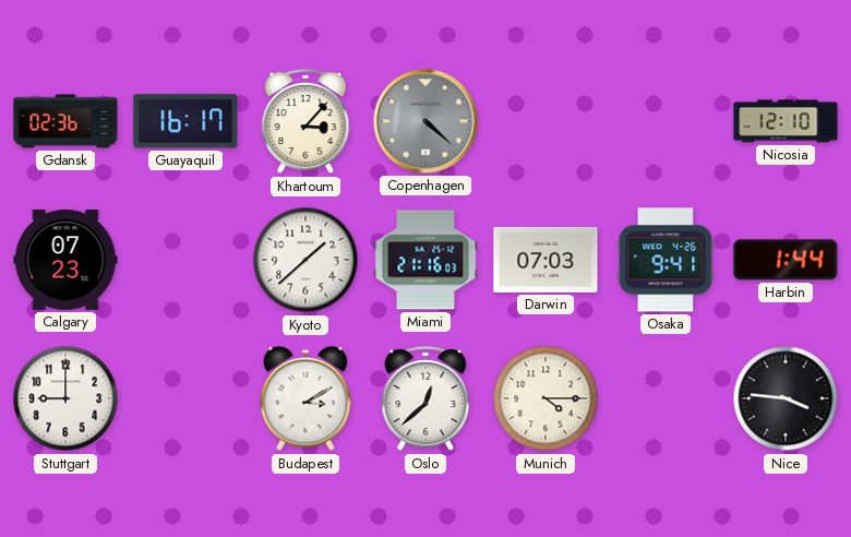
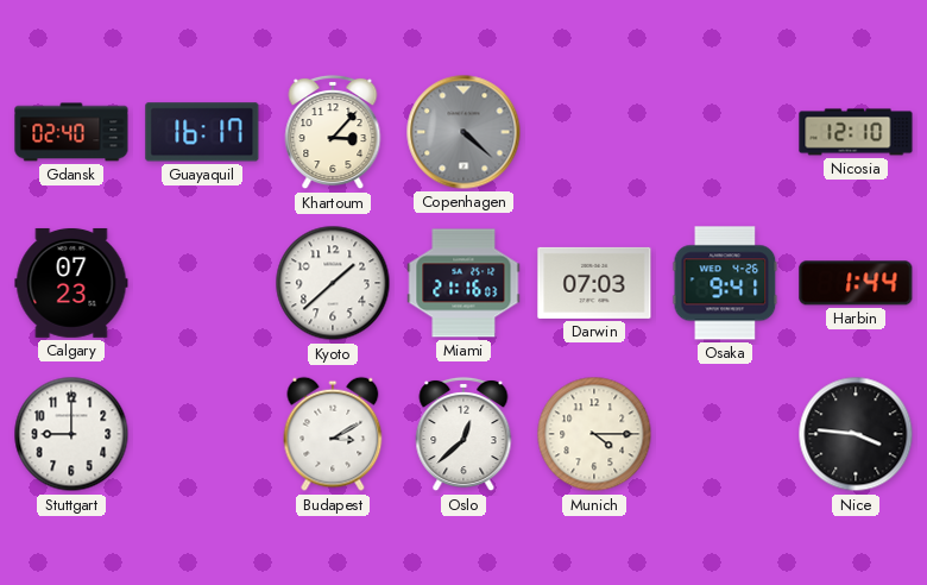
Gdansk: 02:36 -> 02:40
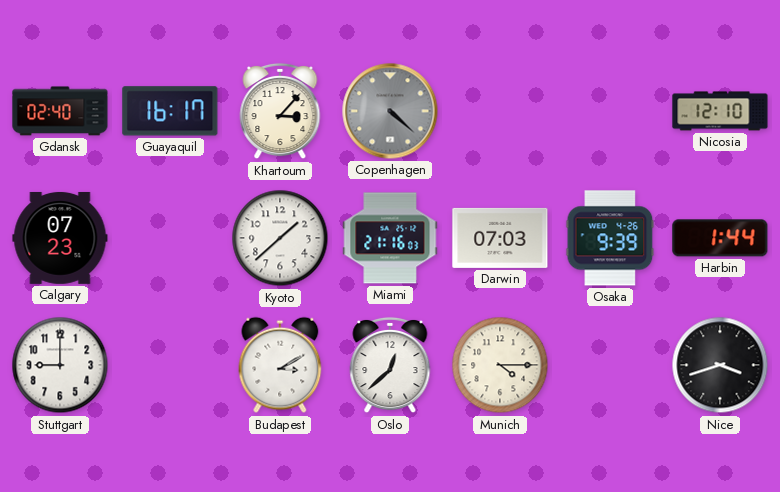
Osaka: 9:41 -> 9:39
Nice: 3:46 -> 3:42
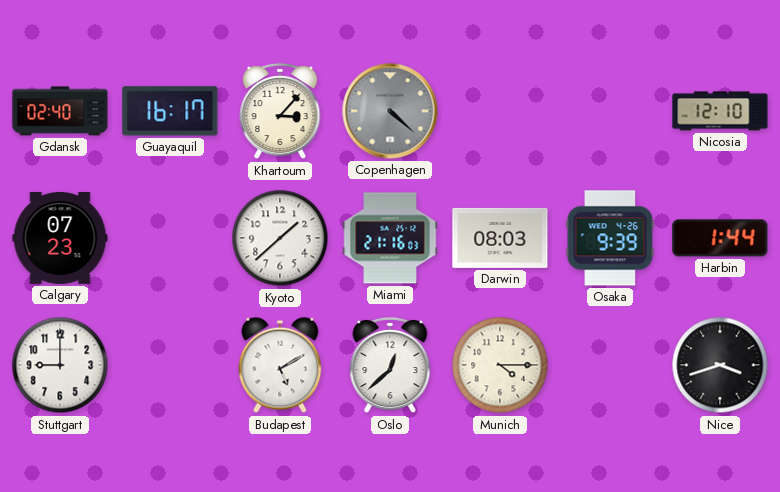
Darwin: 07:03 -> 08:03
Budapest: 3:10 -> 5:10
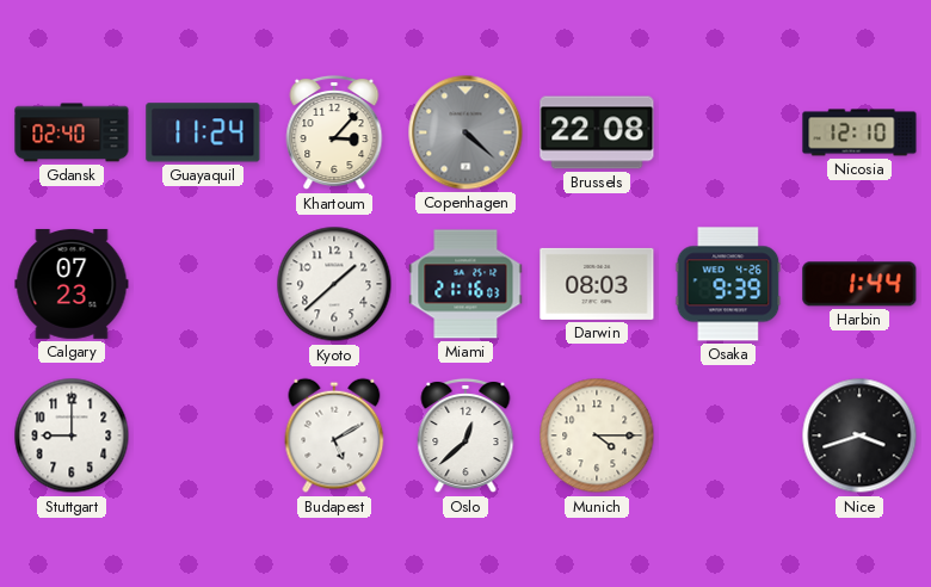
Guayaquil: 16:17 -> 11:24
Brussels: none -> 22:08
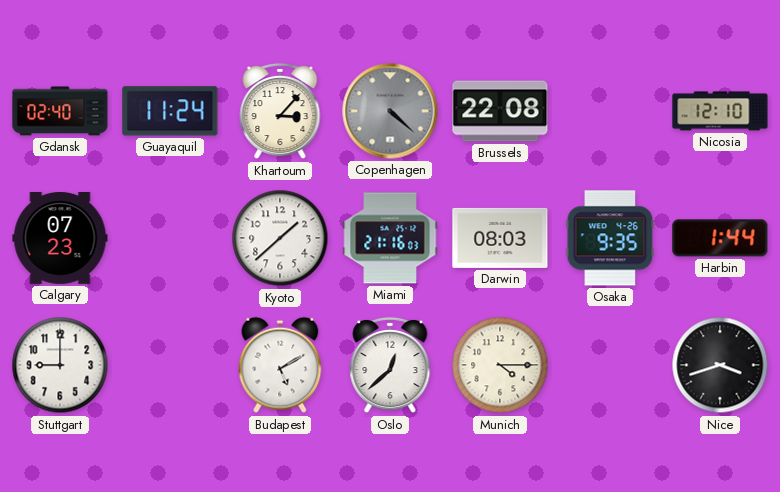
Osaka: 9:39 -> 9:35
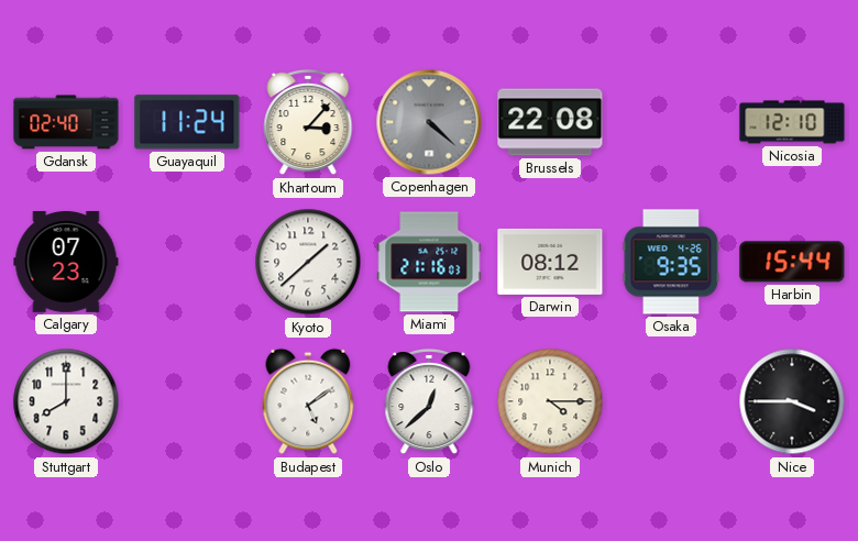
Darwin: 08:03 -> 08:12
Harbin: 1:44 -> 15:44
Stuttgart: 9:00 -> 8:00
Budapest: 5:10 -> 5:09
Nice: 3:42 -> 3:45
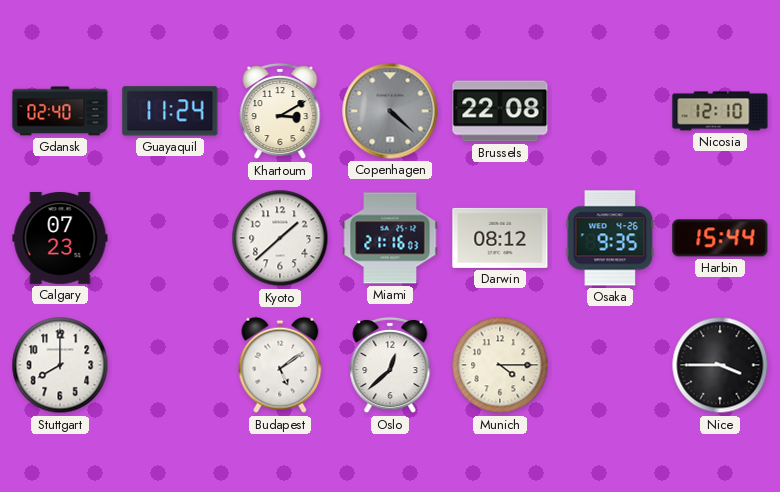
Khartoum: 3:07 -> 3:10
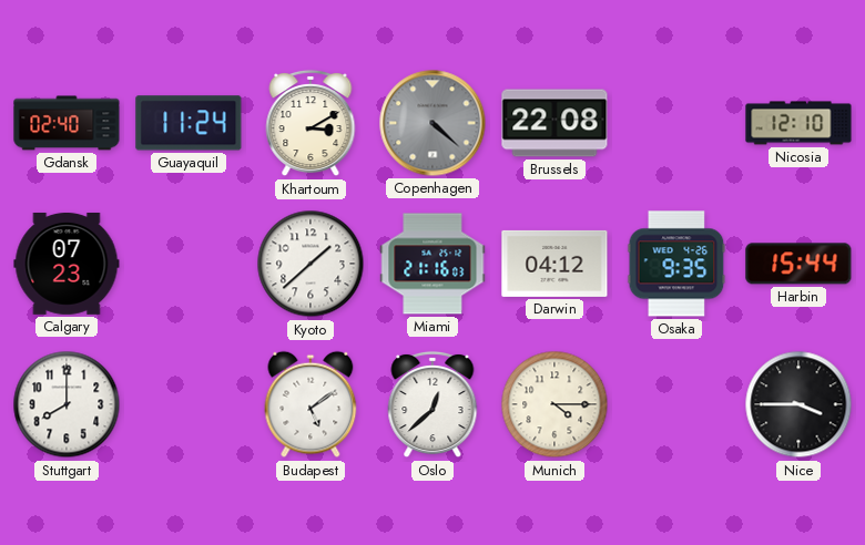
Darwin: 08:12 -> 04:12
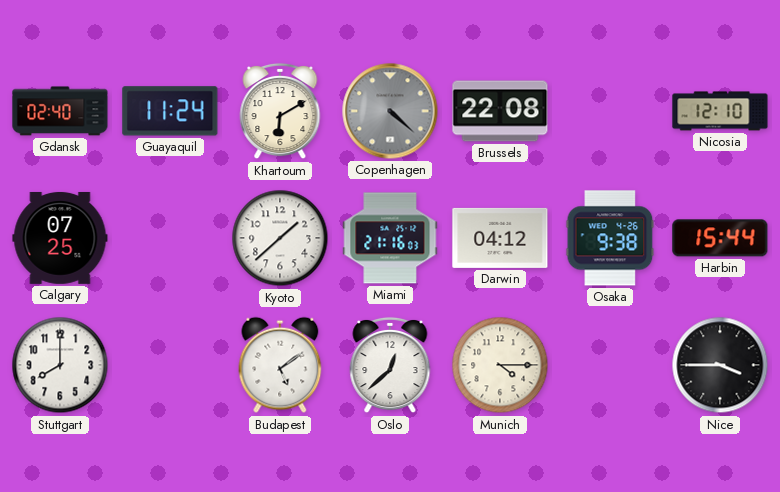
Khartoum: 3:10 -> 6:10
Calgary: 07:23 -> 07:25
Osaka: 9:35 -> 9:38
